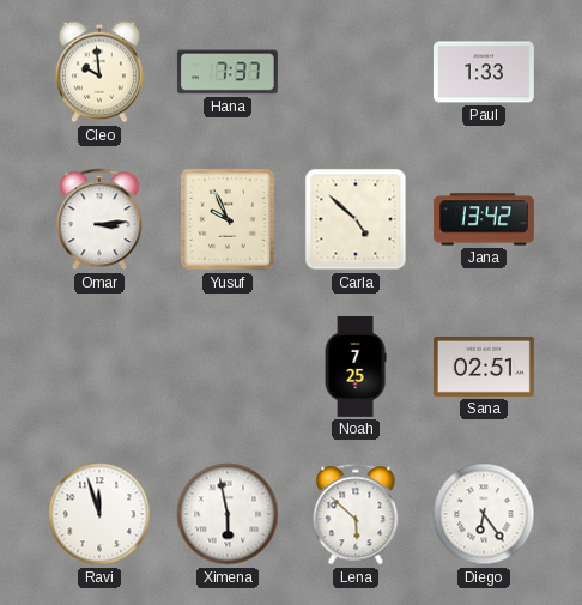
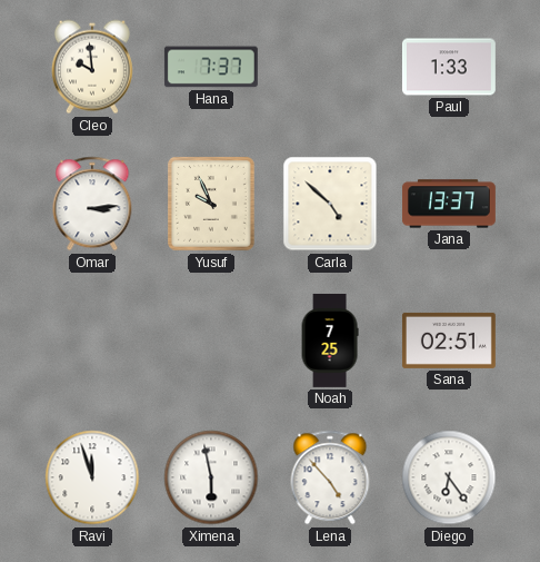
Jana: 13:42 -> 13:37
Lena: 5:52 -> 4:53
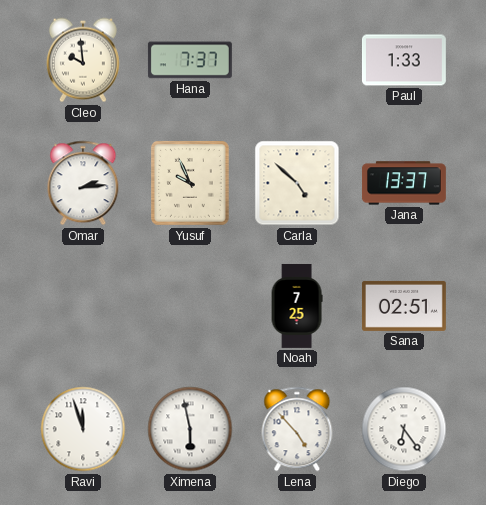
Omar: 3:14 -> 2:14
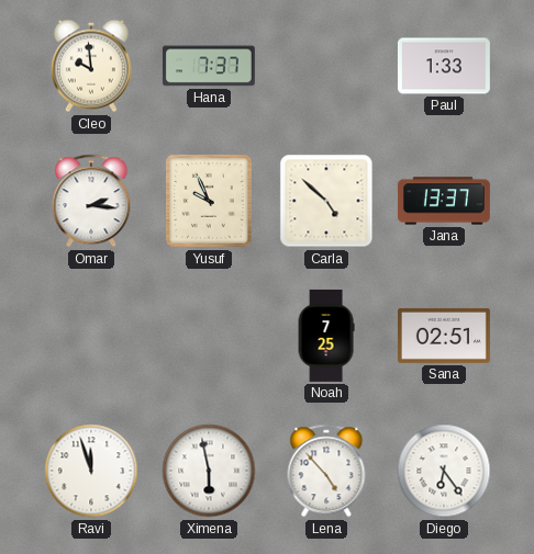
Omar: 2:14 -> 2:16
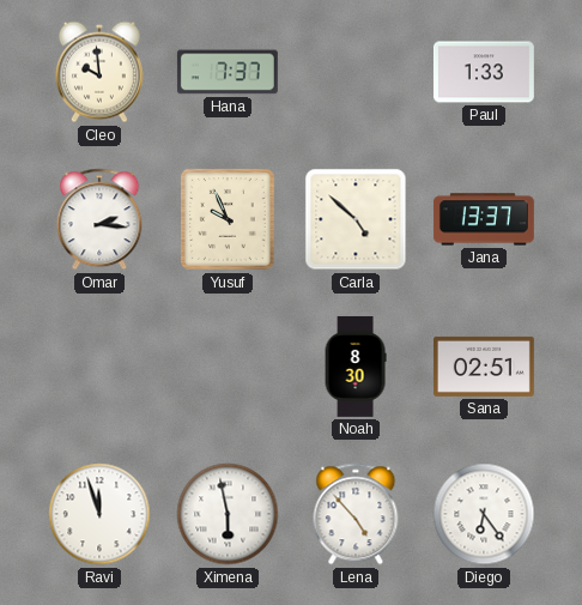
Noah: 7:25 -> 8:30
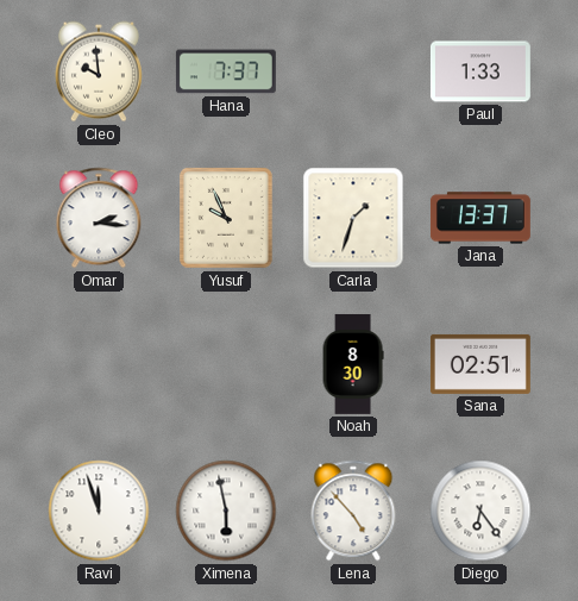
Carla: 4:52 -> 1:33
